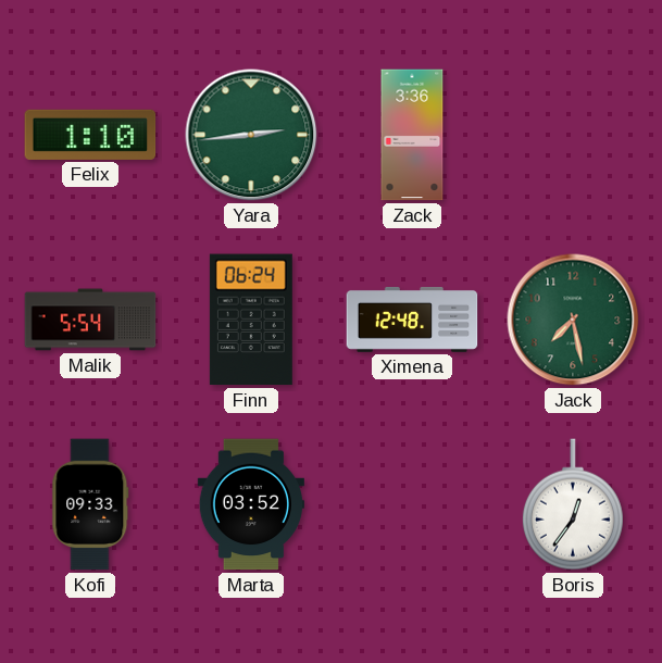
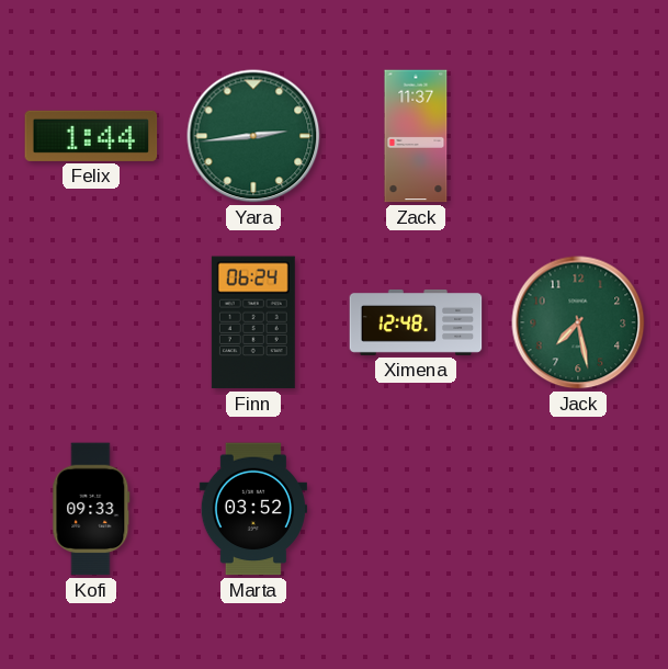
Felix: 1:10 -> 1:44
Zack: 3:36 -> 11:37
Malik: 5:54 -> none
Boris: 12:36 -> none
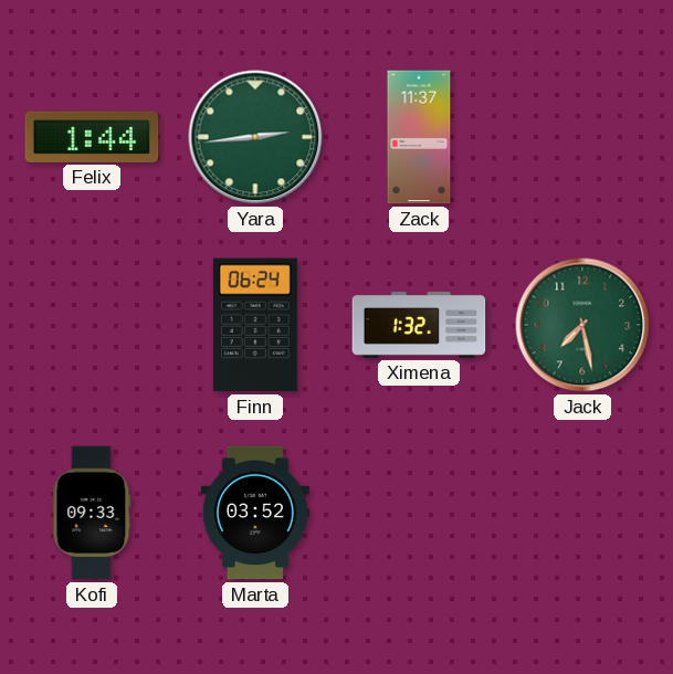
Ximena: 12:48 -> 1:32
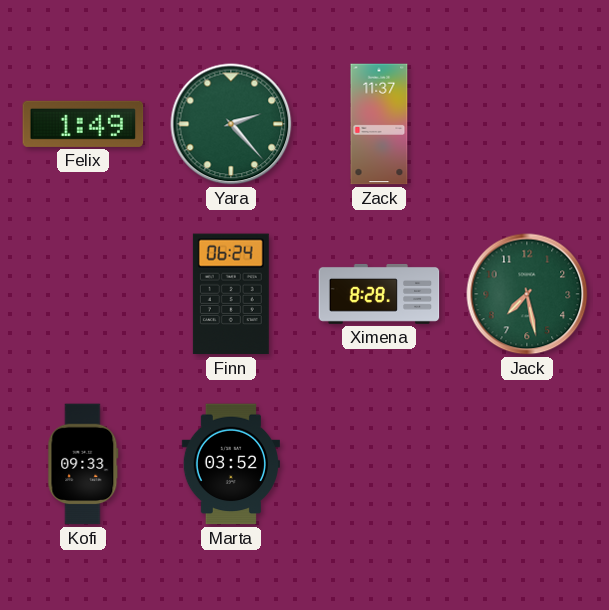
Felix: 1:44 -> 1:49
Yara: 2:44 -> 2:23
Ximena: 1:32 -> 8:28
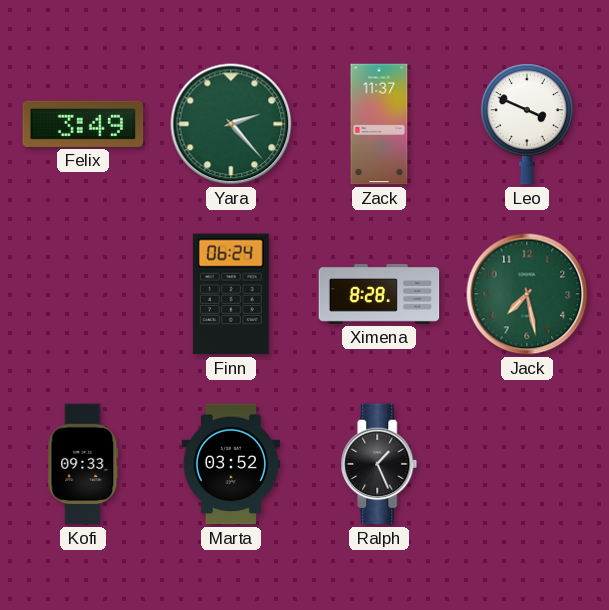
Felix: 1:49 -> 3:49
Leo: none -> 3:49
Ralph: none -> 1:26
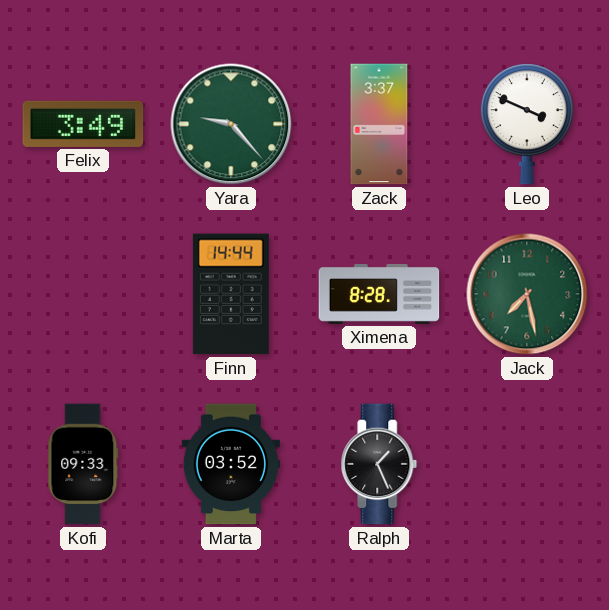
Yara: 2:23 -> 9:23
Zack: 11:37 -> 3:37
Finn: 06:24 -> 14:44
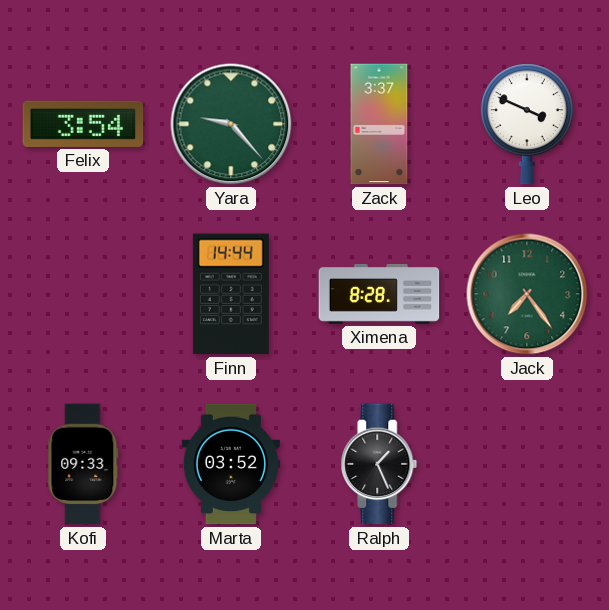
Felix: 3:49 -> 3:54
Jack: 7:28 -> 7:24
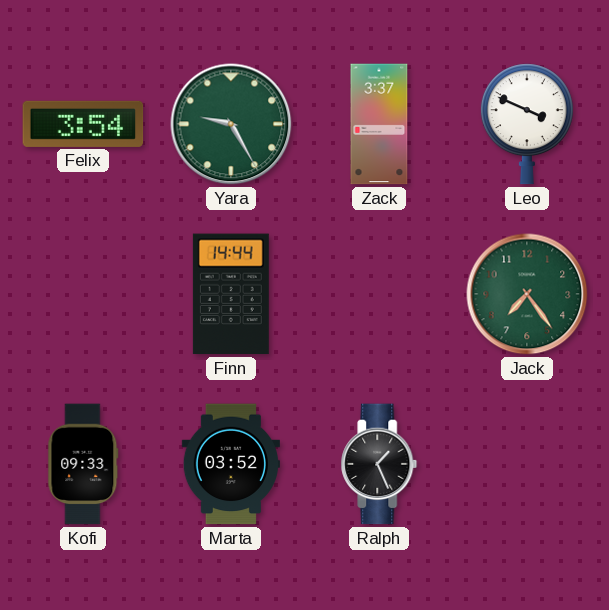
Yara: 9:23 -> 9:25
Ximena: 8:28 -> none
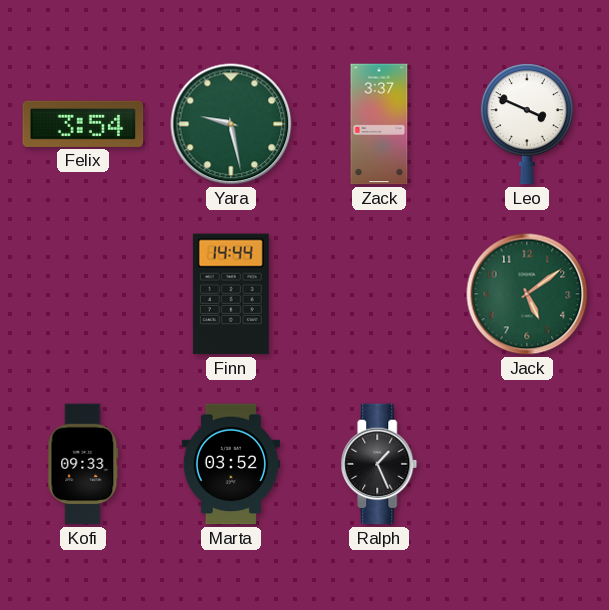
Yara: 9:25 -> 9:28
Jack: 7:24 -> 5:09
